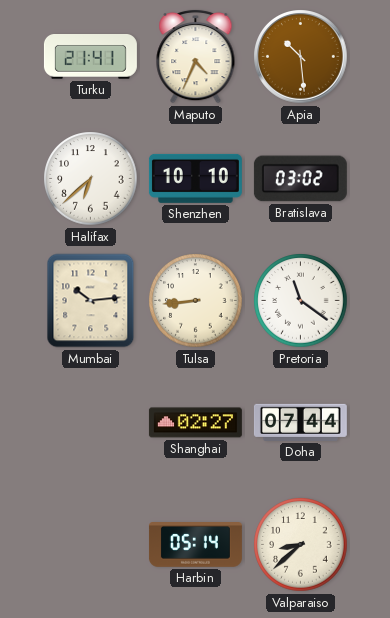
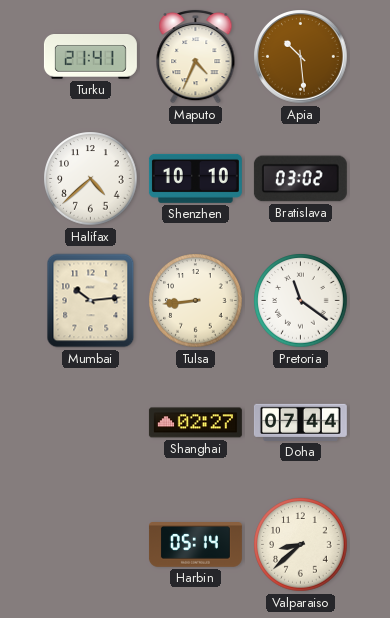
Halifax: 6:38 -> 4:38
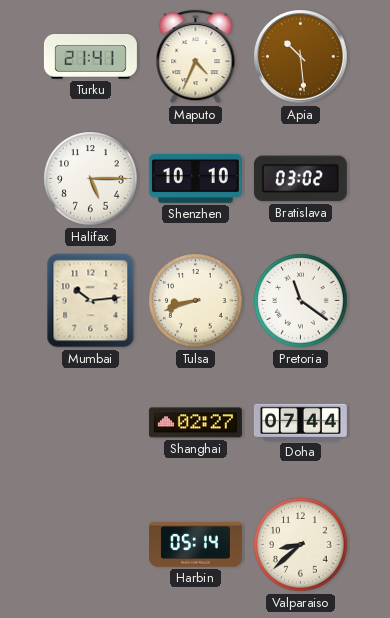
Halifax: 4:38 -> 5:15
Tulsa: 8:44 -> 8:42
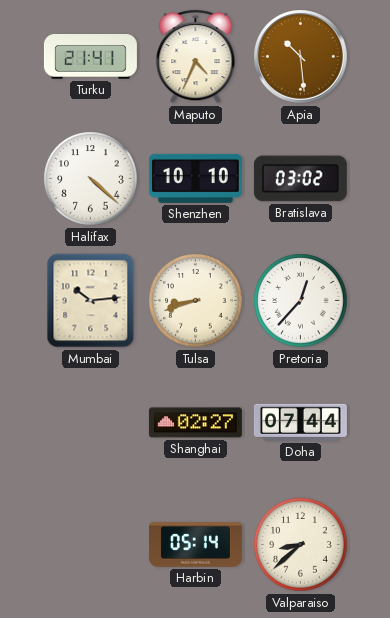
Halifax: 5:15 -> 4:22
Pretoria: 11:21 -> 12:37
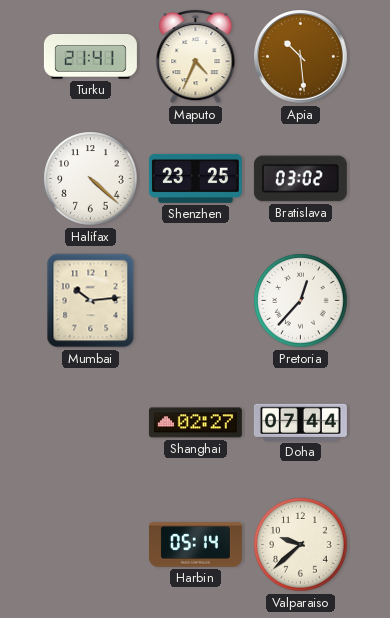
Shenzhen: 10:10 -> 23:25
Tulsa: 8:42 -> none
Valparaiso: 8:38 -> 9:38
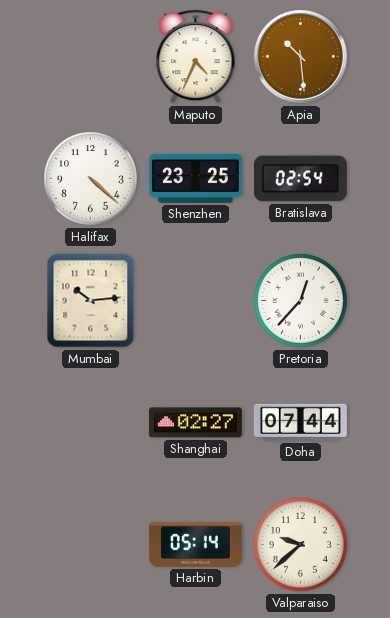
Turku: 21:41 -> none
Bratislava: 03:02 -> 02:54
